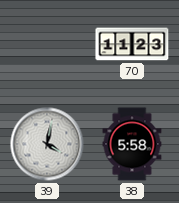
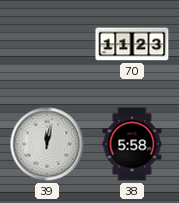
39: 4:02 -> 12:02
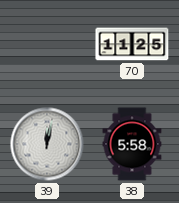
70: 11:23 -> 11:25
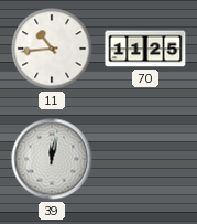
11: none -> 10:44
38: 5:58 -> none
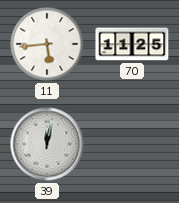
11: 10:44 -> 5:44
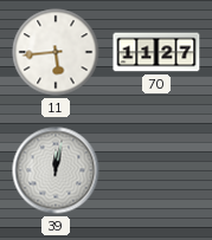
70: 11:25 -> 11:27
